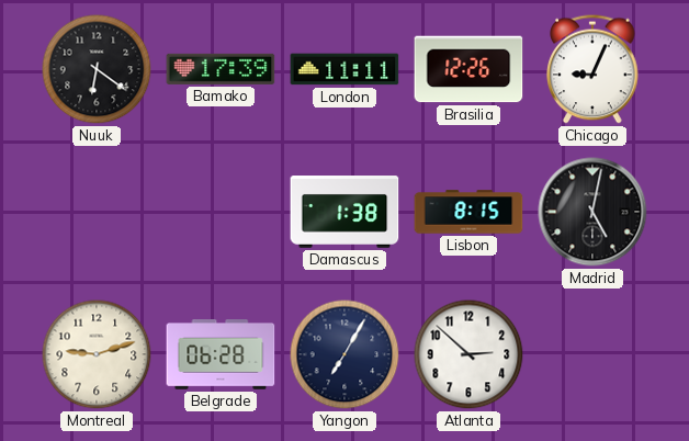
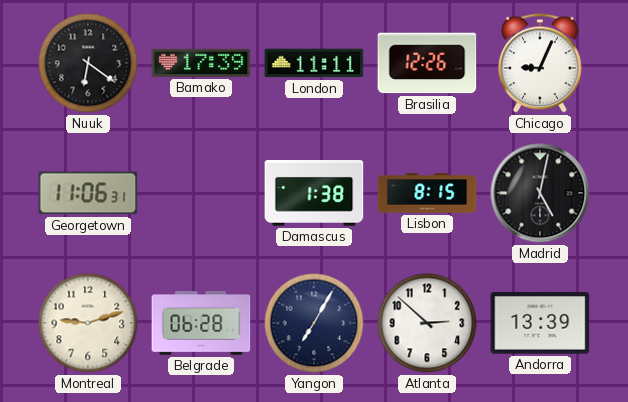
Georgetown: none -> 11:06
Andorra: none -> 13:39
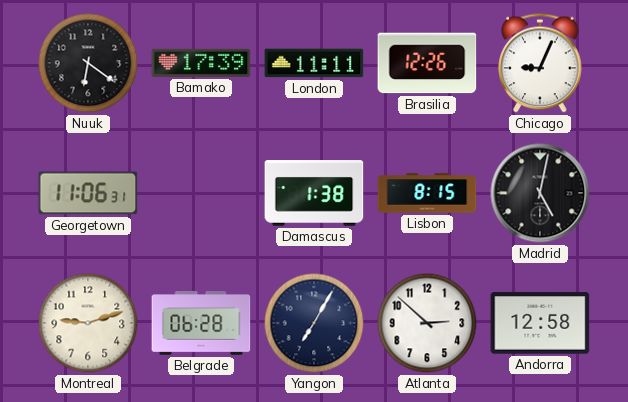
Andorra: 13:39 -> 12:58
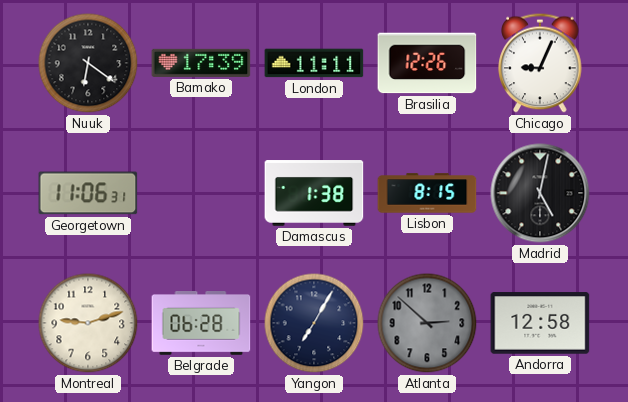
Atlanta dial: white -> grey
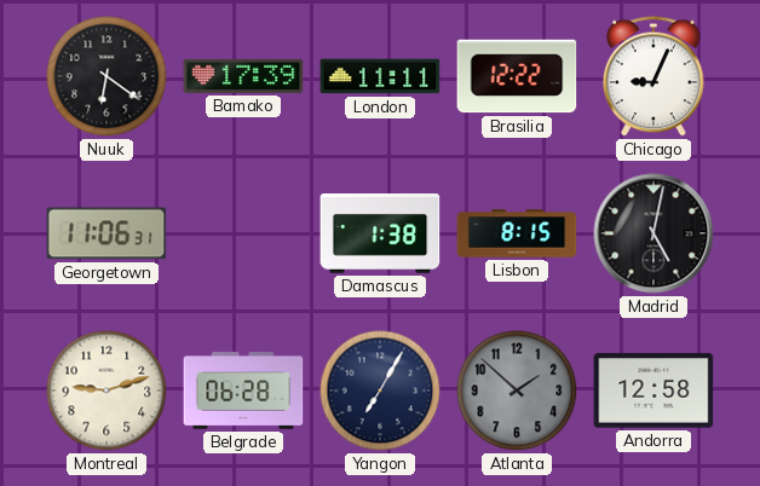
Brasilia: 12:26 -> 12:22
Atlanta: 2:52 -> 1:52
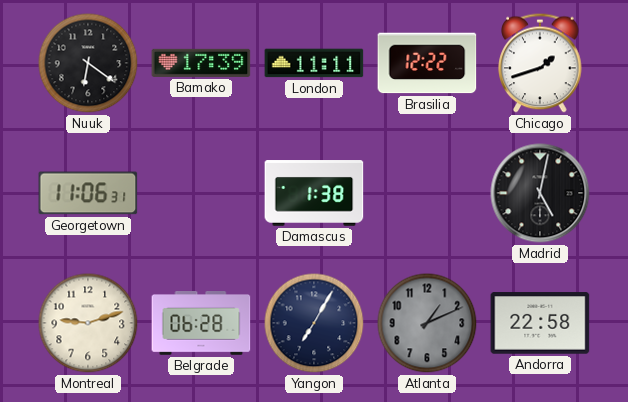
Chicago: 9:04 -> 1:42
Lisbon: 8:15 -> none
Atlanta: 1:52 -> 1:11
Andorra: 12:58 -> 22:58
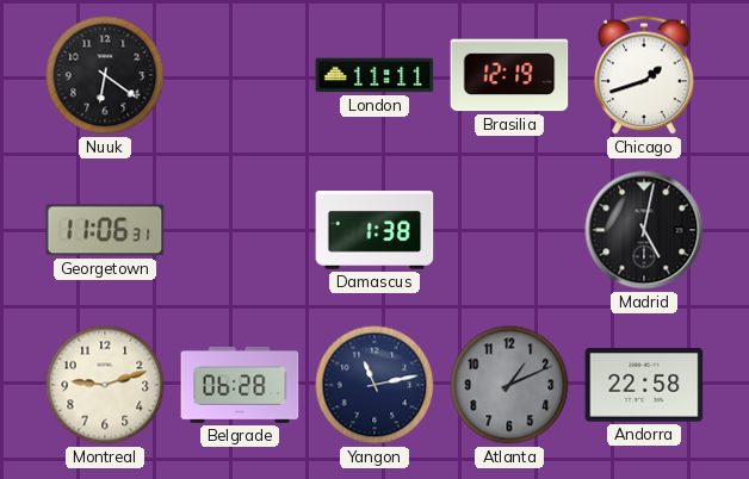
Bamako: 17:39 -> none
Brasilia: 12:22 -> 12:19
Yangon: 7:05 -> 11:13
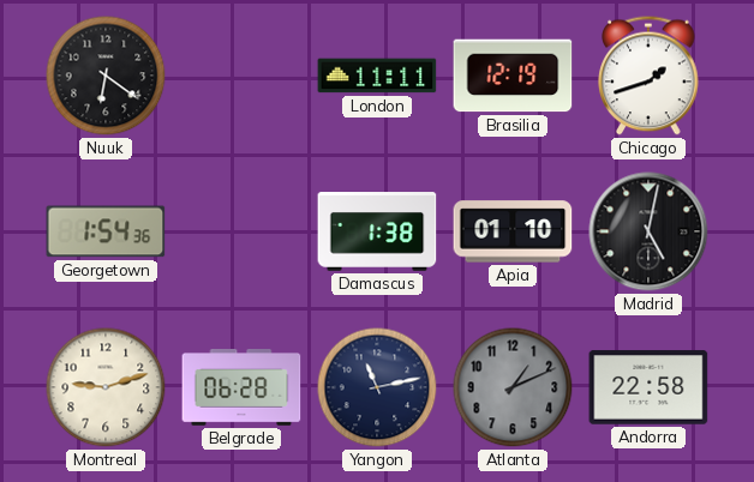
Georgetown: 11:06 -> 1:54
Apia: none -> 01:10
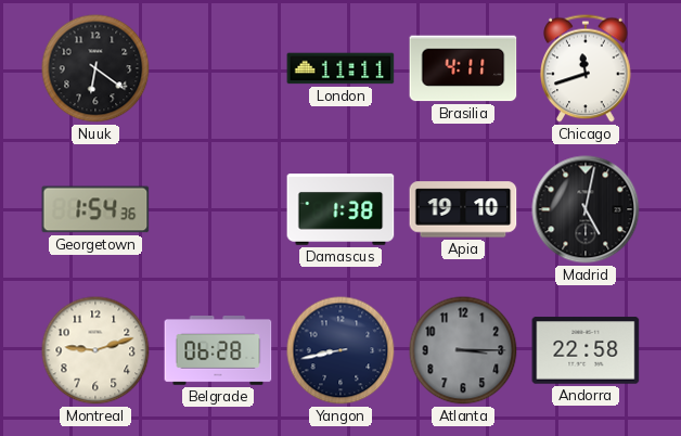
Brasilia: 12:19 -> 4:11
Chicago: 1:42 -> 11:42
Apia: 01:10 -> 19:10
Yangon: 11:13 -> 8:43
Atlanta: 1:11 -> 3:15
